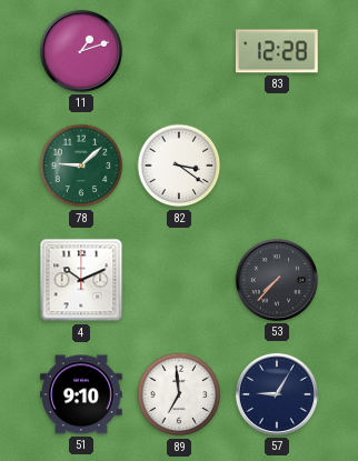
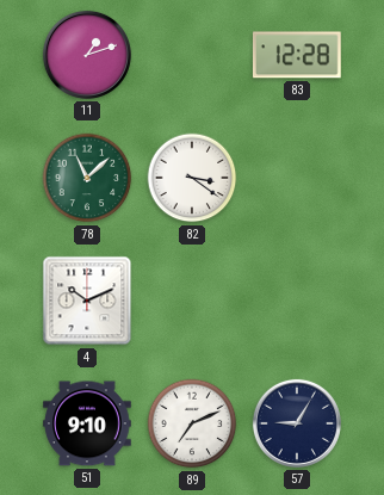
78: 9:08 -> 11:08
53: 7:37 -> none
89: 6:59 -> 7:11
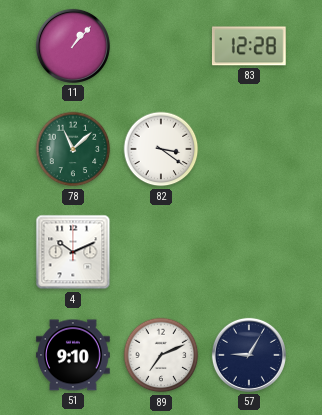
11: 1:12 -> 1:07
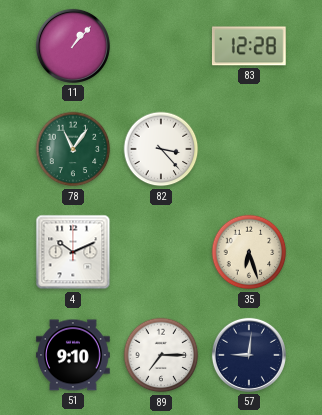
78: 11:08 -> 11:06
82: 3:21 -> 3:23
35: none -> 6:27
89: 7:11 -> 7:15
57: 9:05 -> 9:01
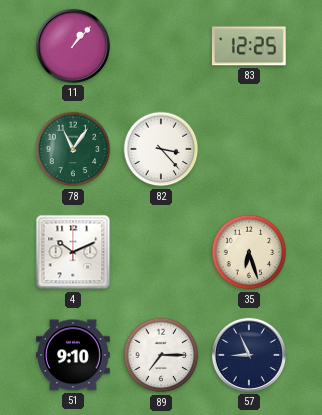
83: 12:28 -> 12:25
57: 9:01 -> 8:56
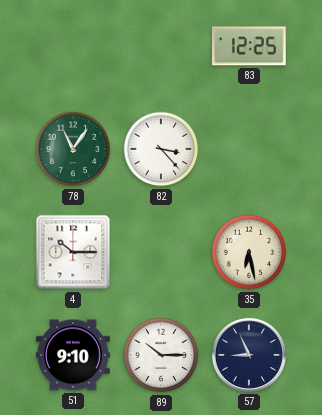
11: 1:07 -> none
4: 10:11 -> 10:15
35: 6:27 -> 6:28
89: 7:15 -> 10:15
